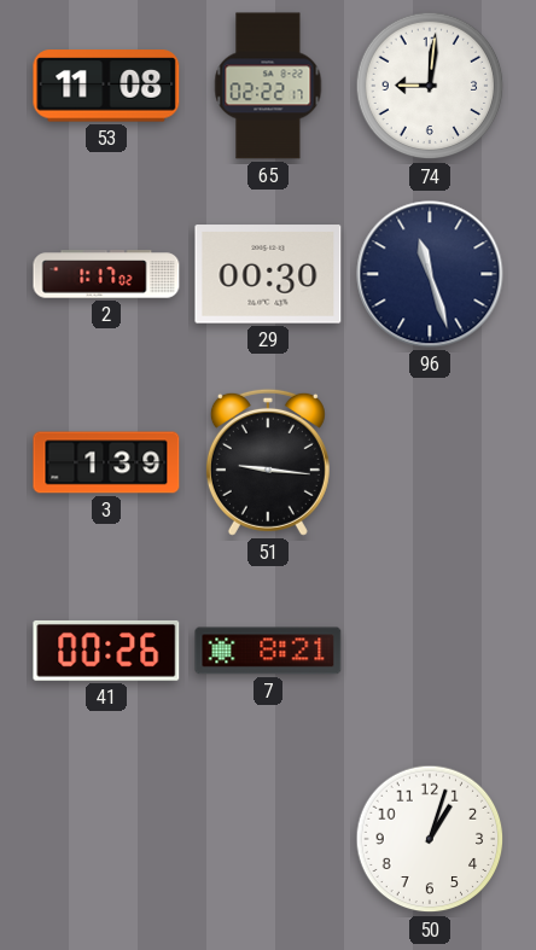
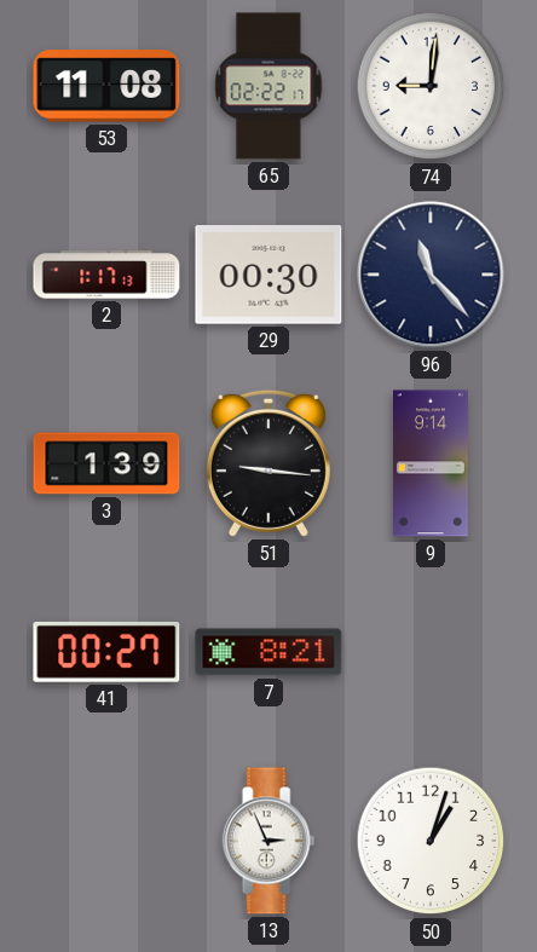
2: 1:17:02 -> 1:17:13
96: 11:27 -> 11:23
9: none -> 9:14
41: 00:26 -> 00:27
13: none -> 2:56
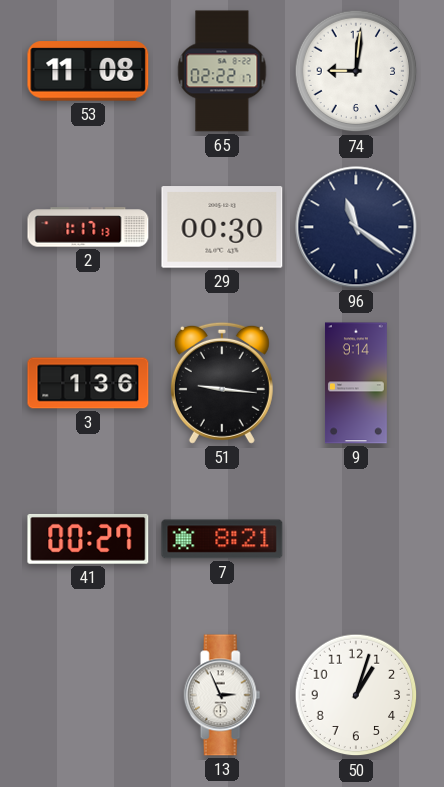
96: 11:23 -> 11:21
3: 1:39 -> 1:36
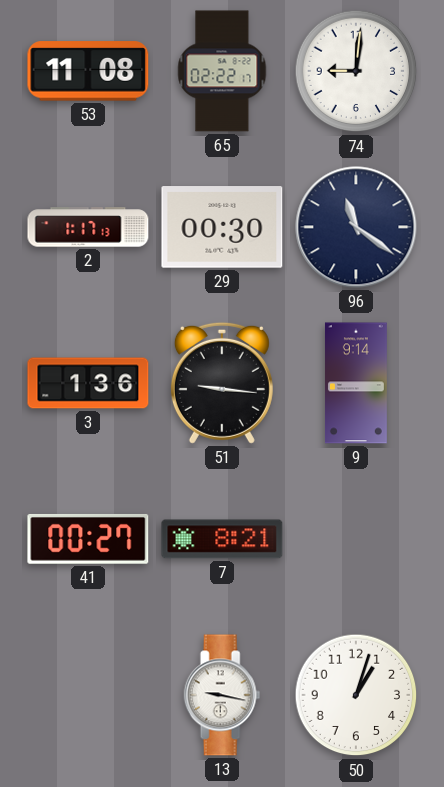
13: 2:56 -> 9:17
